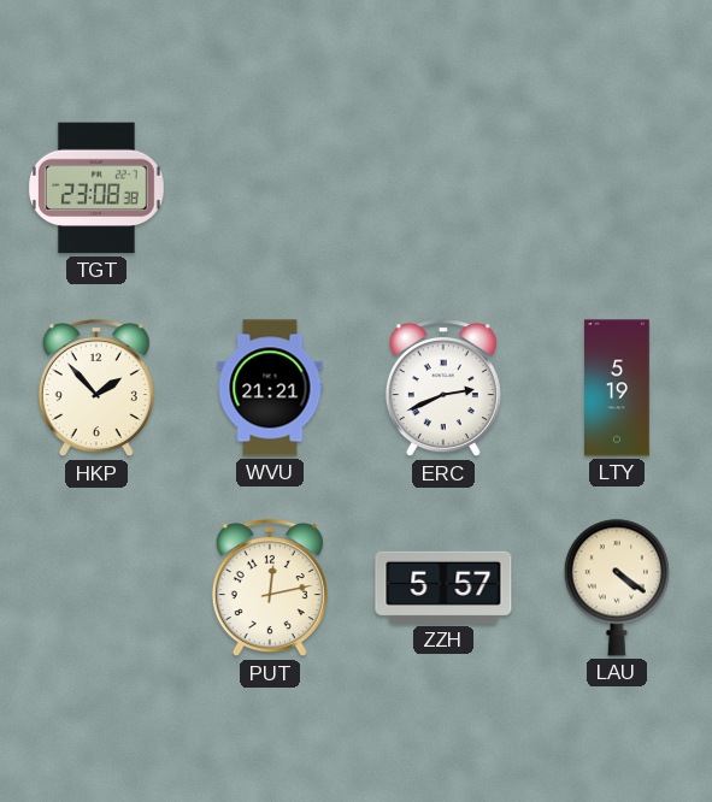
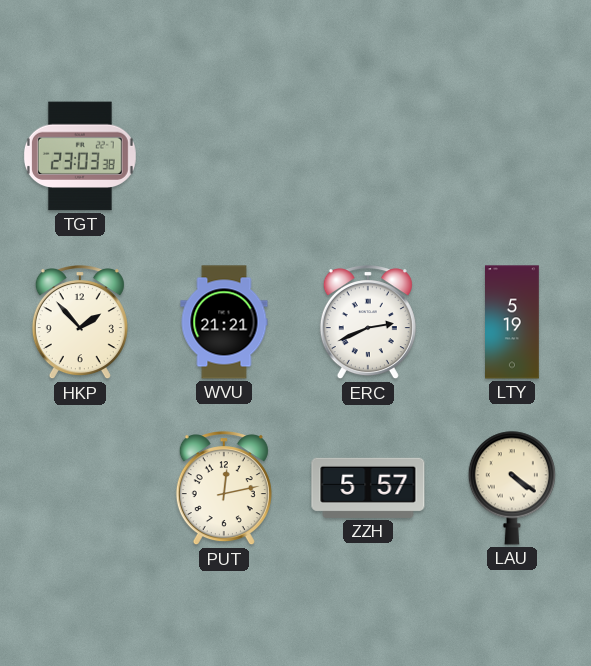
TGT: 23:08 -> 23:03
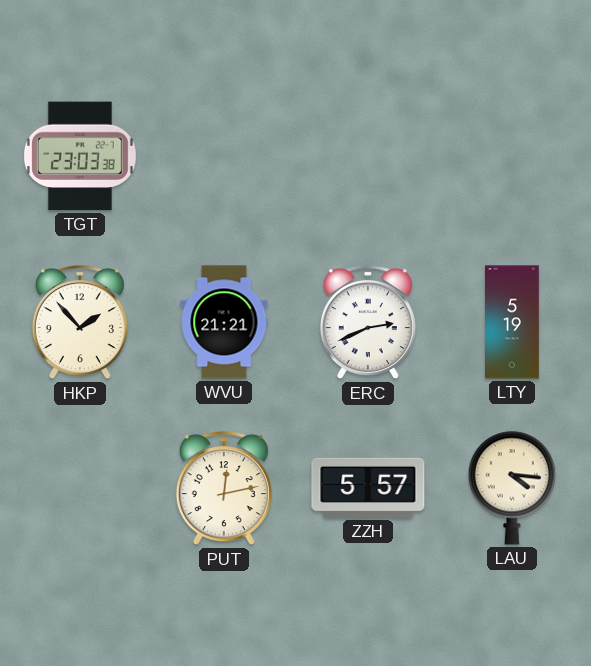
LAU: 4:21 -> 4:16
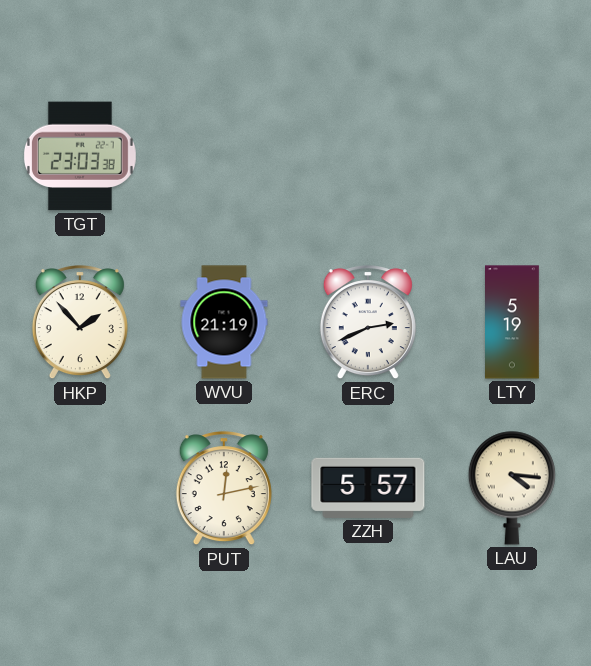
WVU: 21:21 -> 21:19
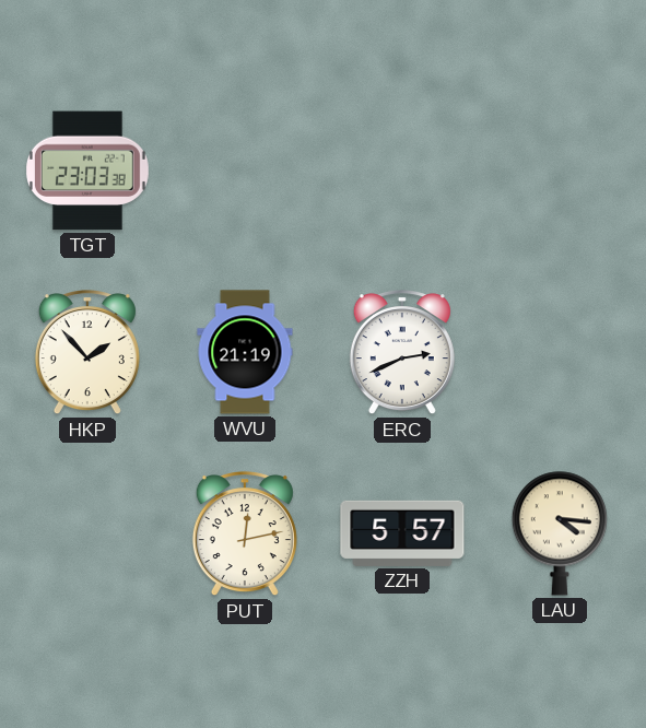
LTY: 5:19 -> none
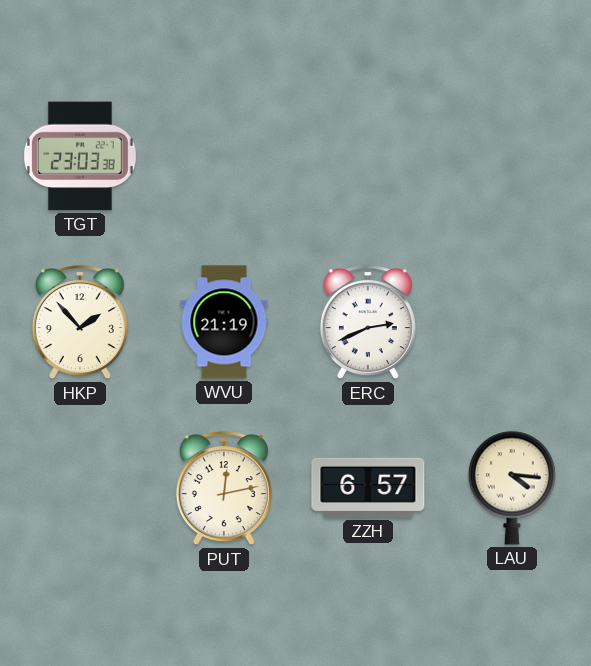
ZZH: 5:57 -> 6:57
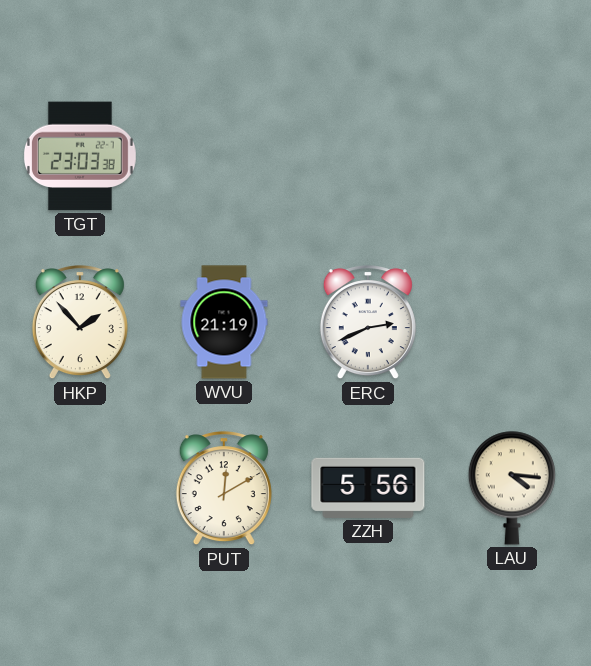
PUT: 12:13 -> 12:10
ZZH: 6:57 -> 5:56
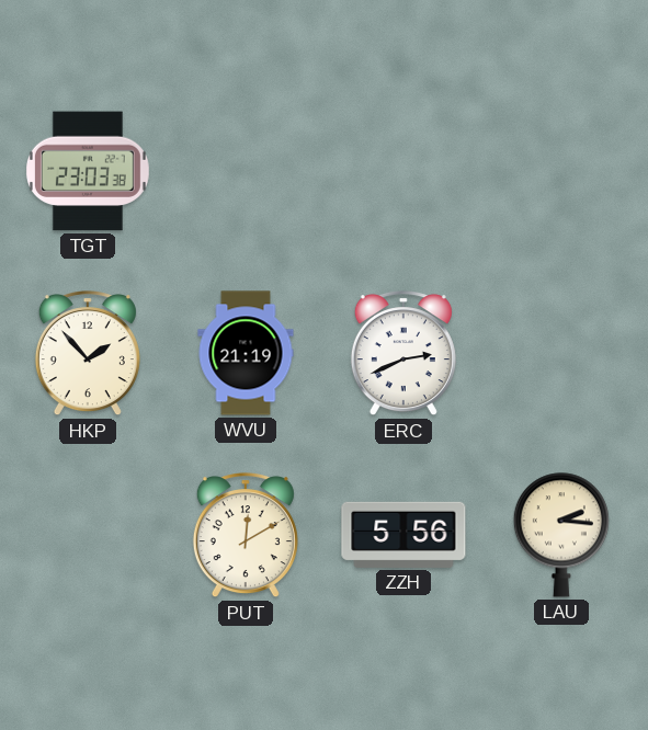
LAU: 4:16 -> 2:16
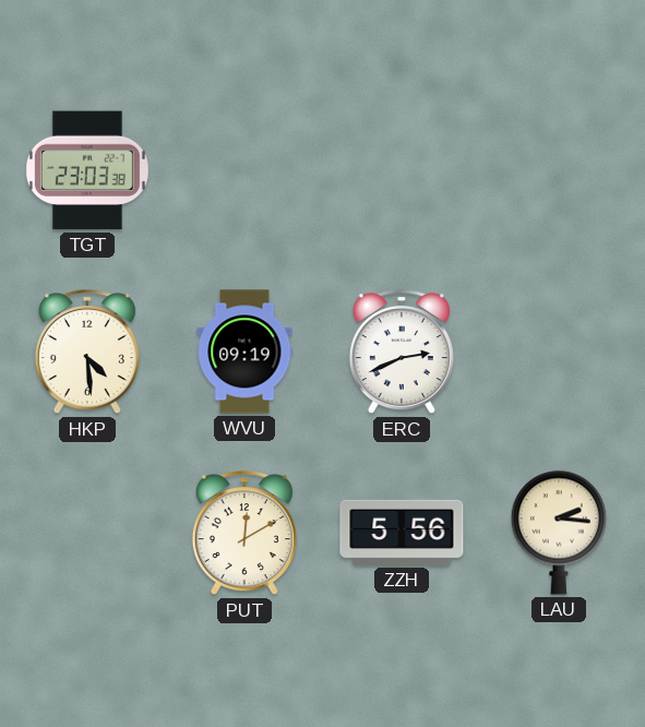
HKP: 1:53 -> 4:29
WVU: 21:19 -> 09:19
